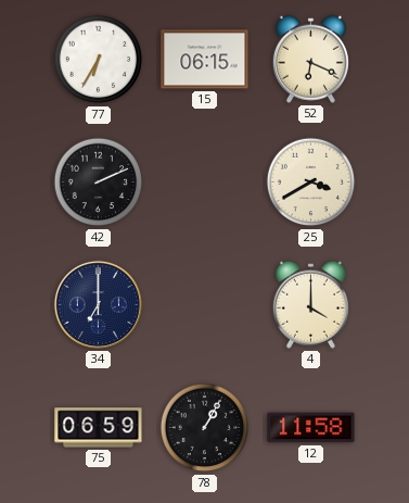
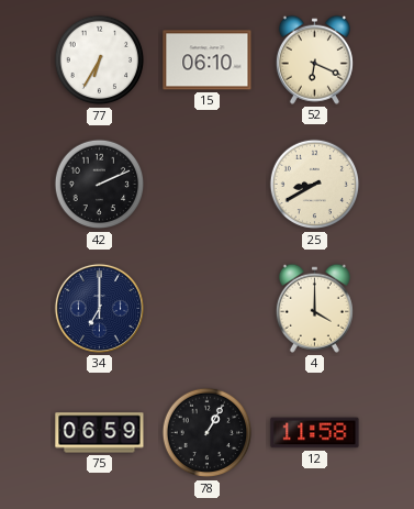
15: 06:15 -> 06:10
25: 3:40 -> 8:40
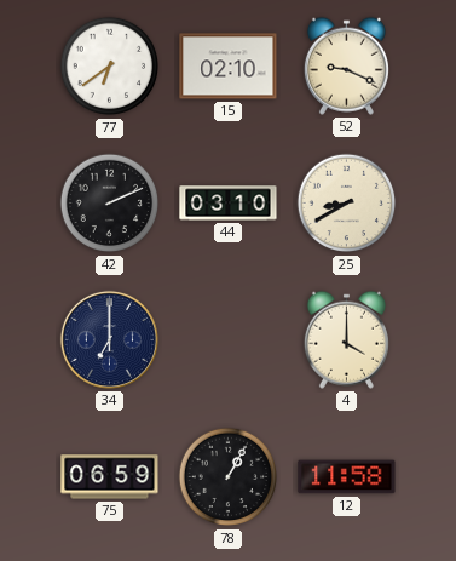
77: 6:35 -> 6:39
15: 06:10 -> 02:10
52: 6:19 -> 9:19
44: none -> 03:10
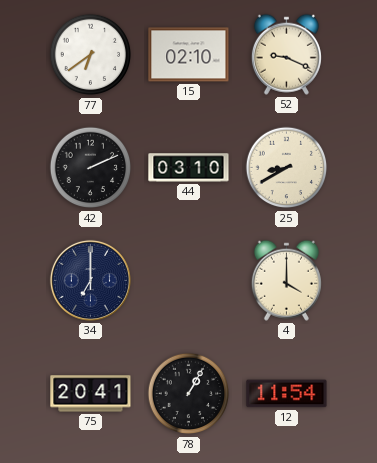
75: 06:59 -> 20:41
12: 11:58 -> 11:54
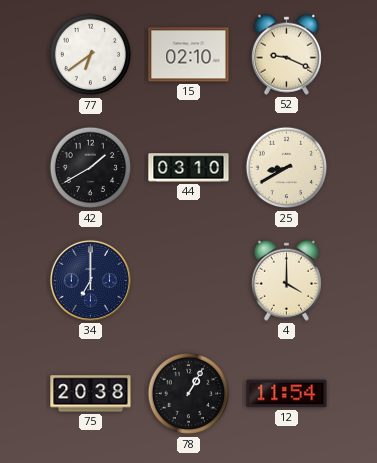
42: 2:11 -> 1:40
75: 20:41 -> 20:38
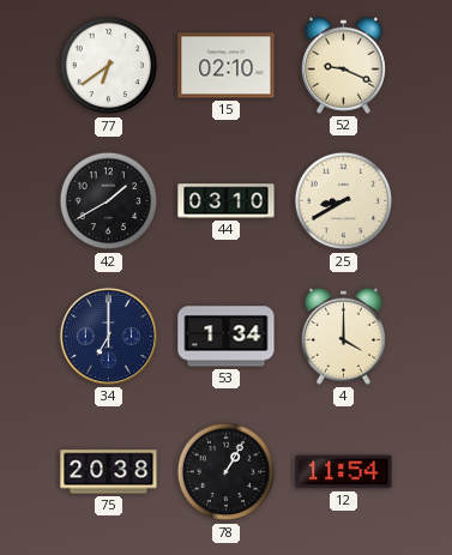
53: none -> 1:34
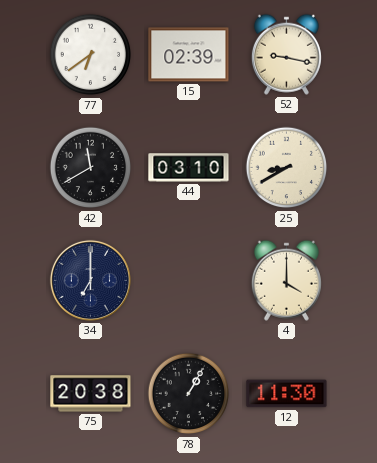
15: 02:10 -> 02:39
52: 9:19 -> 9:17
42: 1:40 -> 11:40
53: 1:34 -> none
12: 11:54 -> 11:30
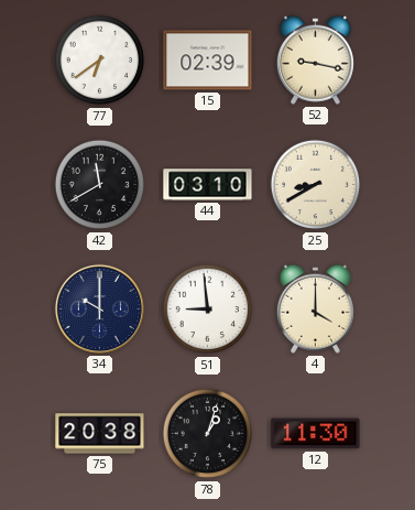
34: 7:00 -> 10:00
51: none -> 8:59
78: 1:05 -> 1:03
